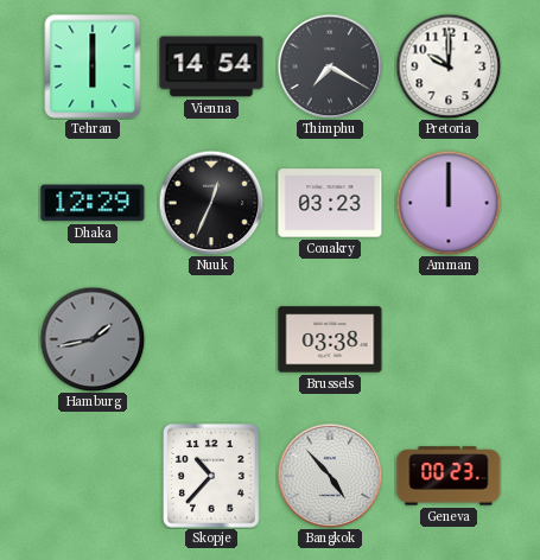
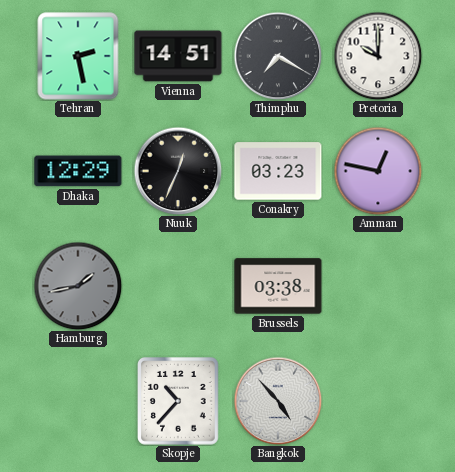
Tehran: 6:00 -> 2:28
Vienna: 14:54 -> 14:51
Amman: 12:00 -> 12:47
Geneva: 00:23 -> none
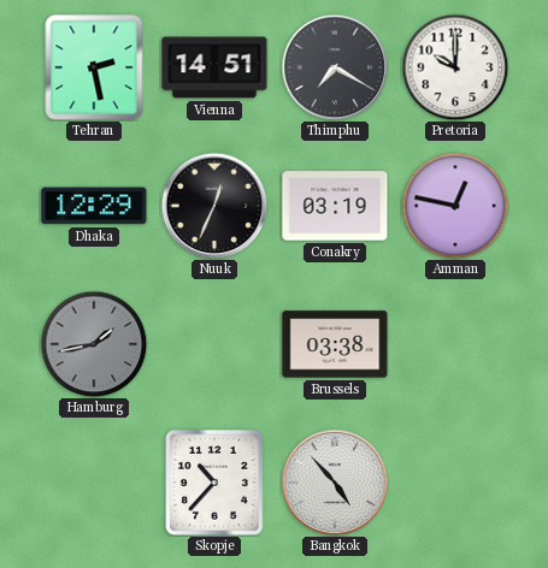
Conakry: 03:23 -> 03:19
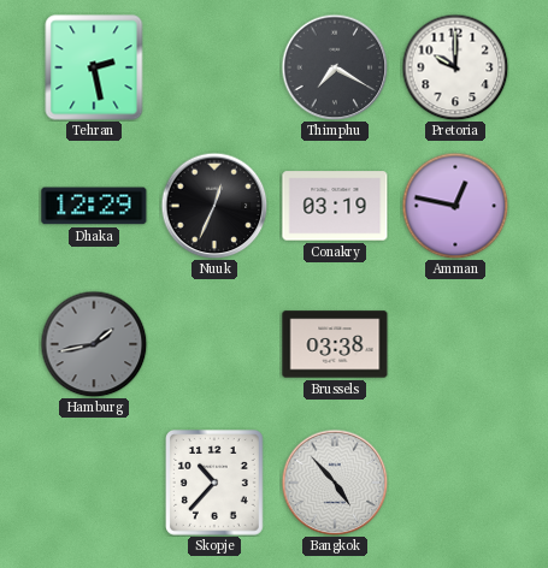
Vienna: 14:51 -> none
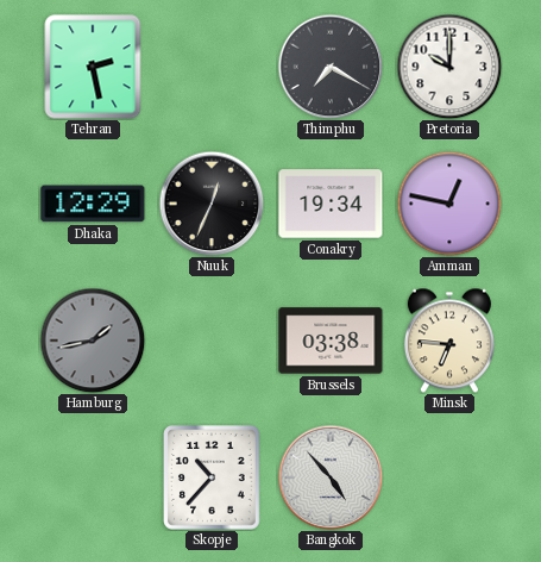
Conakry: 03:19 -> 19:34
Minsk: none -> 6:46
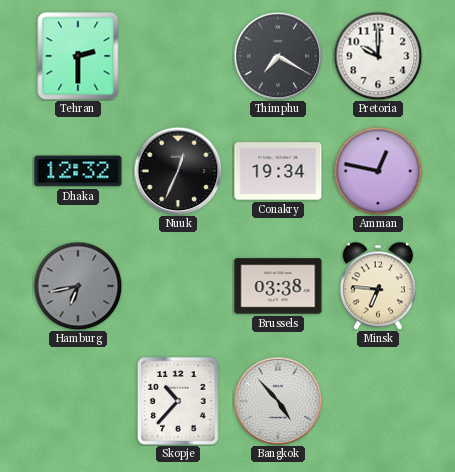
Tehran: 2:28 -> 2:30
Dhaka: 12:29 -> 12:32
Hamburg: 1:43 -> 6:43
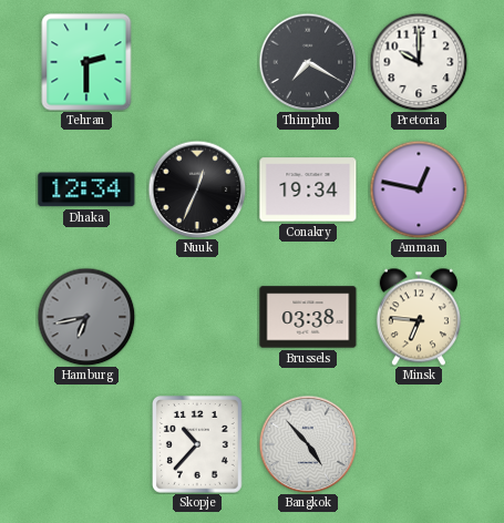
Dhaka: 12:32 -> 12:34
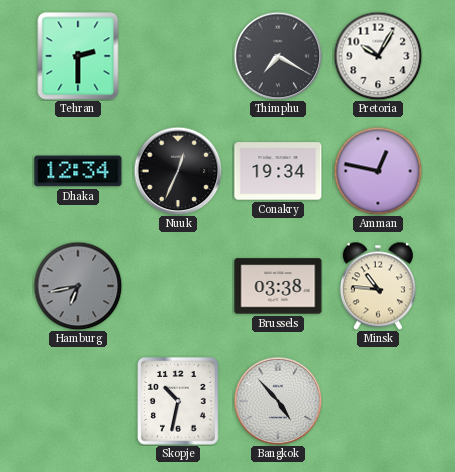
Pretoria: 10:00 -> 10:05
Minsk: 6:46 -> 10:46
Skopje: 10:37 -> 10:32
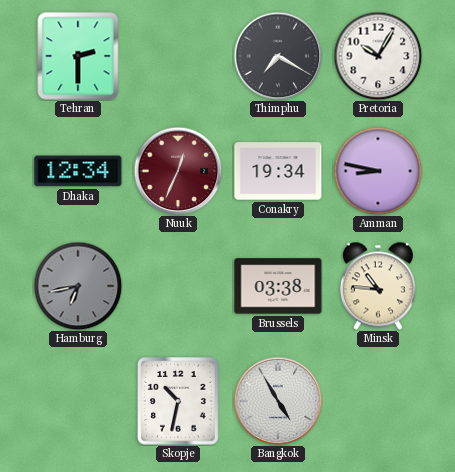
Nuuk dial: black -> burgundy
Amman: 12:47 -> 8:47
Bangkok: 4:53 -> 4:55
